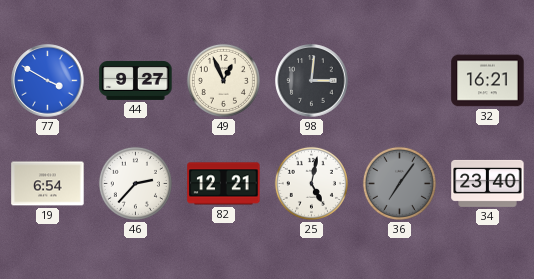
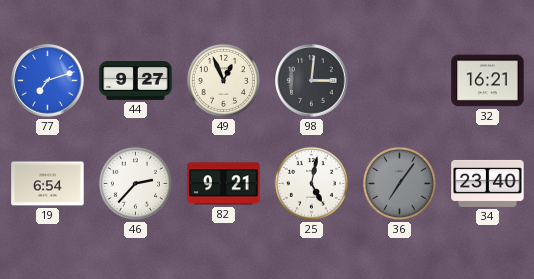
77: 3:50 -> 7:12
82: 12:21 -> 9:21
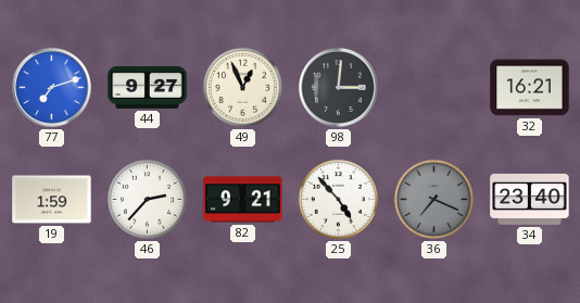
19: 6:54 -> 1:59
25: 5:02 -> 4:53
36: 7:06 -> 7:19
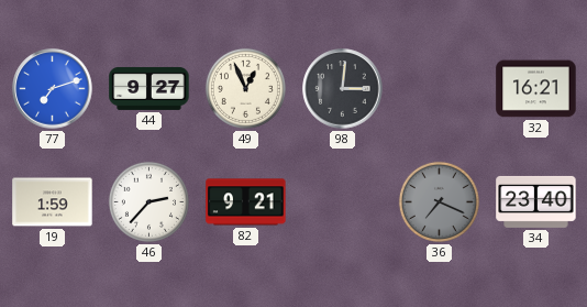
25: 4:53 -> none
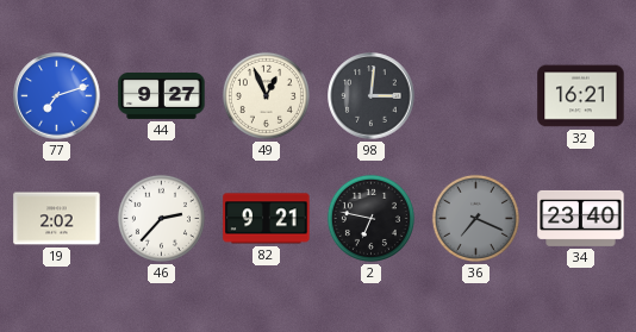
19: 1:59 -> 2:02
2: none -> 6:47
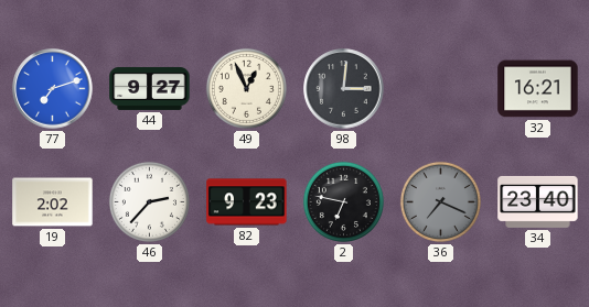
82: 9:21 -> 9:23
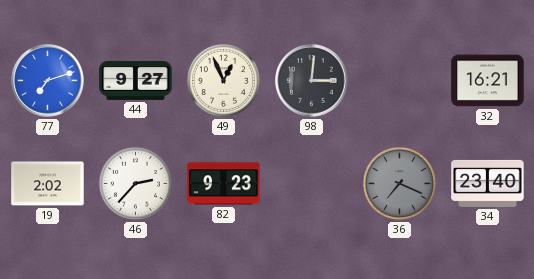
2: 6:47 -> none
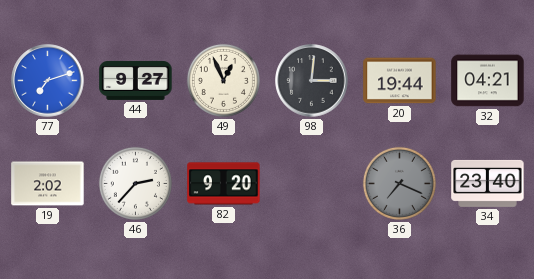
20: none -> 19:44
32: 16:21 -> 04:21
82: 9:23 -> 9:20
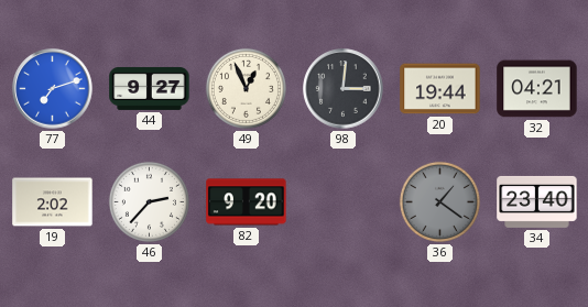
36: 7:19 -> 1:21
